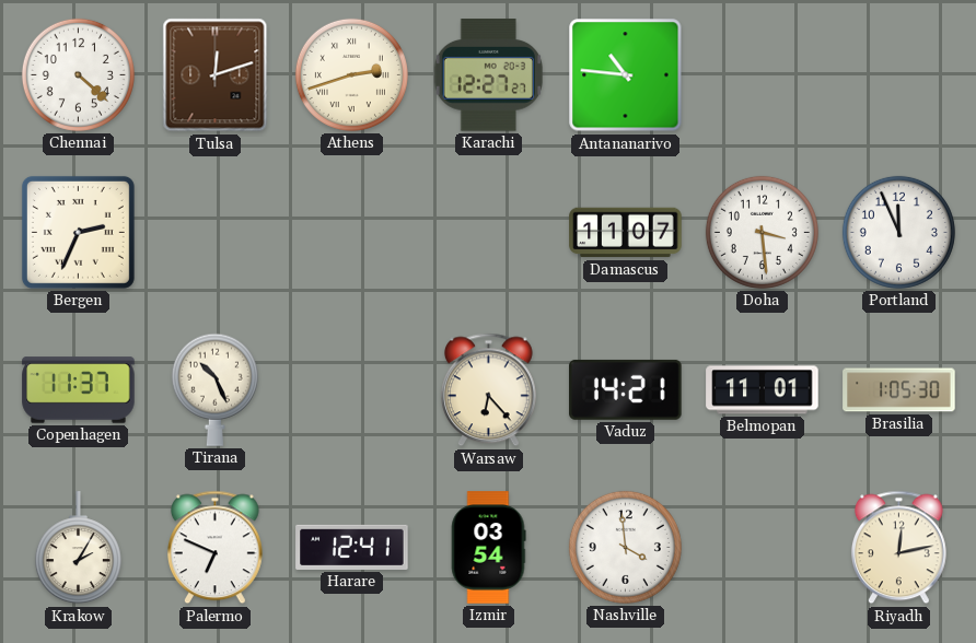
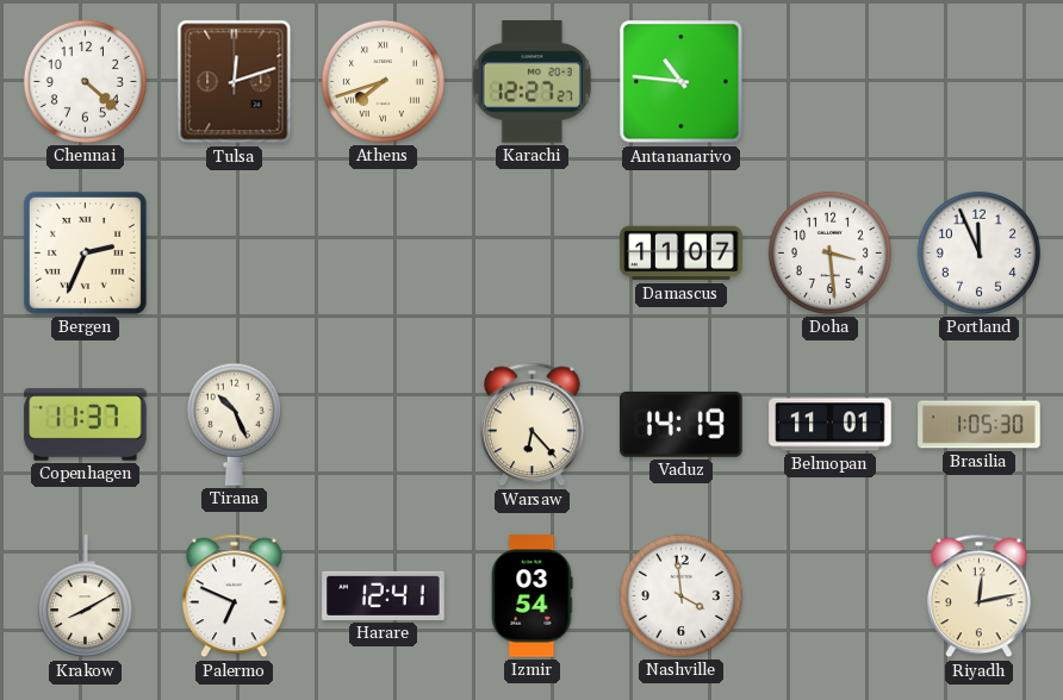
Athens: 2:42 -> 7:42
Vaduz: 14:21 -> 14:19
Krakow: 2:05 -> 8:10
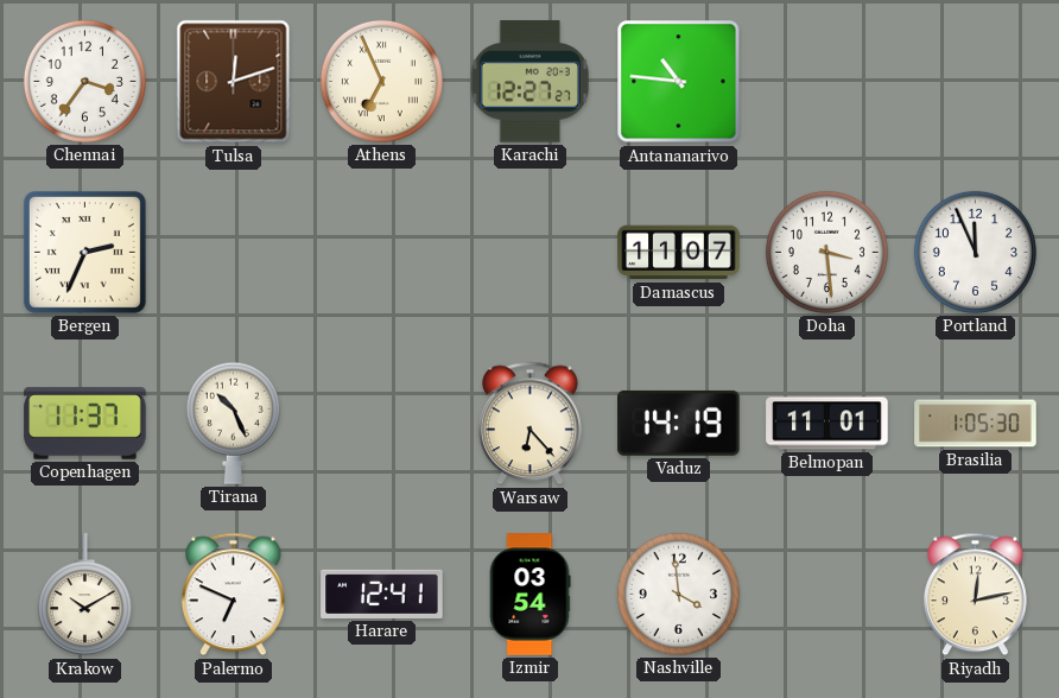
Chennai: 4:22 -> 3:36
Athens: 7:42 -> 6:56
Krakow: 8:10 -> 10:10
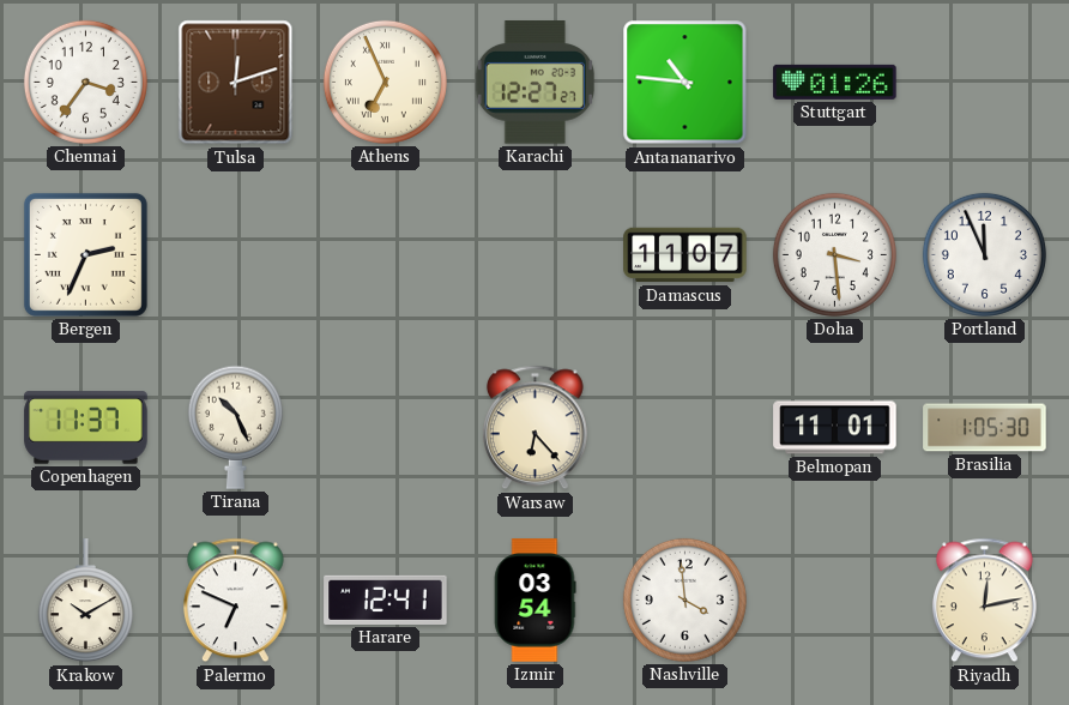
Stuttgart: none -> 01:26
Vaduz: 14:19 -> none
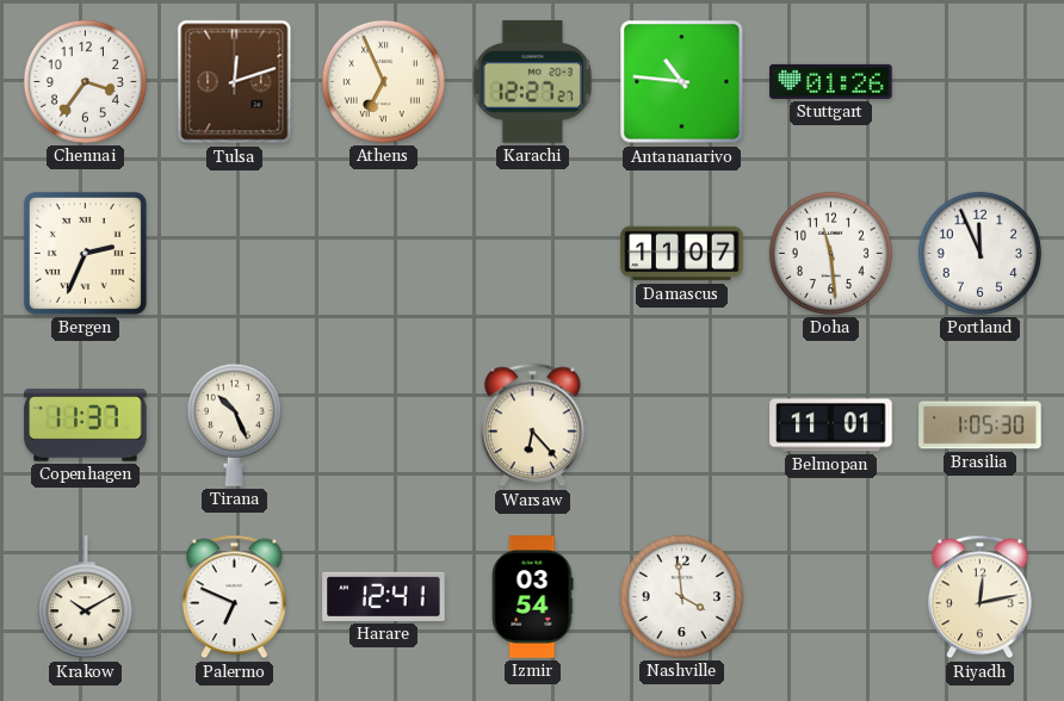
Doha: 3:29 -> 11:29
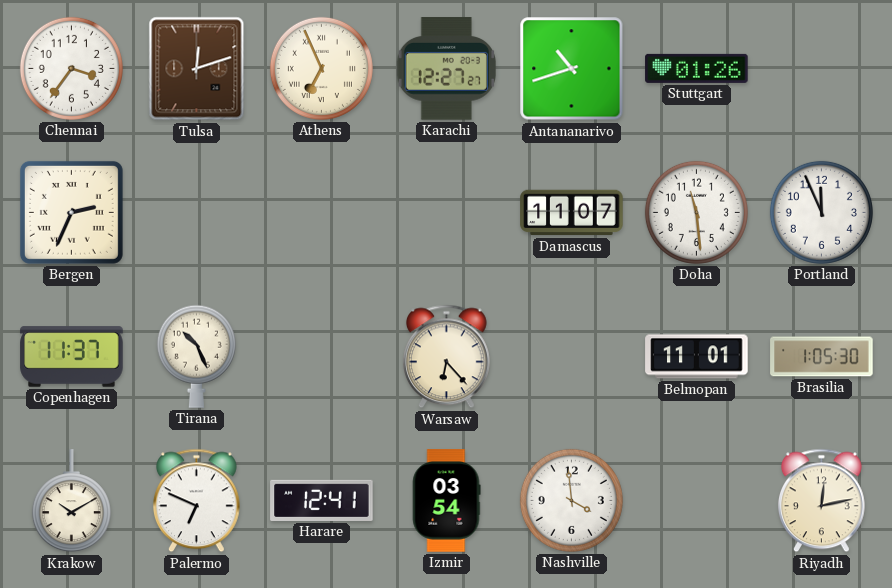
Antananarivo: 10:46 -> 10:42
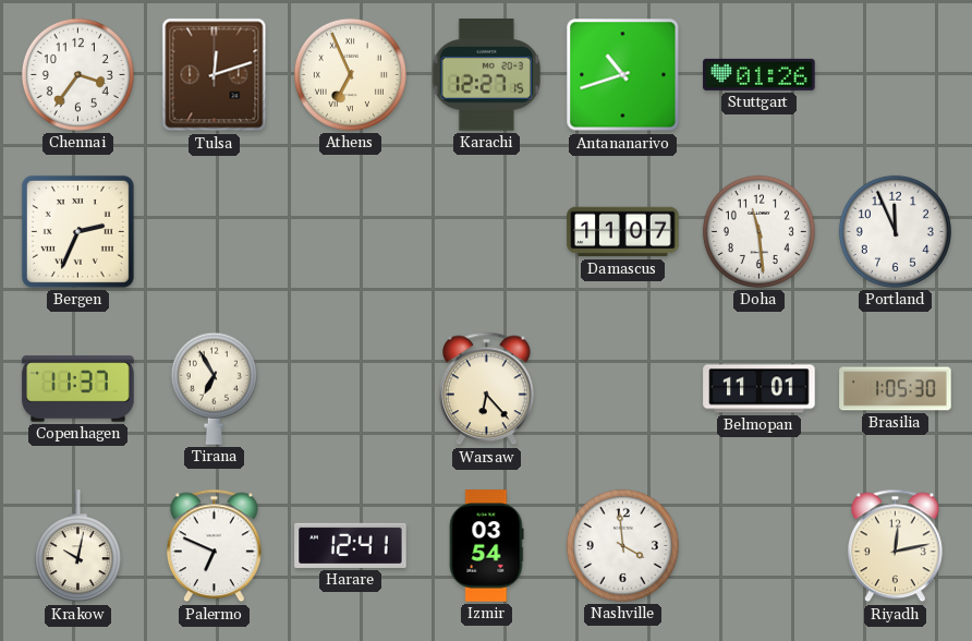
Karachi: 12:27:27 -> 12:27:15
Tirana: 10:26 -> 6:55
Krakow: 10:10 -> 10:02
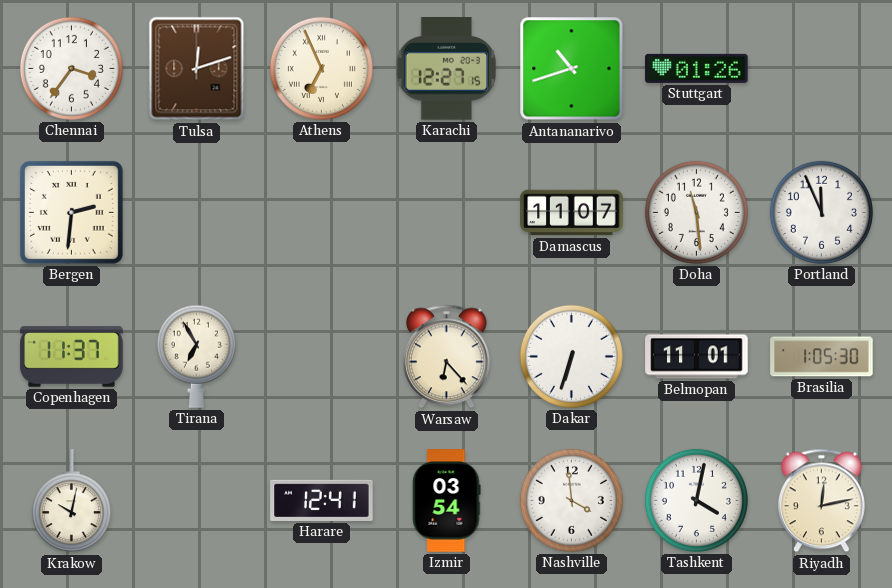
Bergen: 2:34 -> 2:31
Dakar: none -> 6:33
Palermo: 6:49 -> none
Tashkent: none -> 4:02
